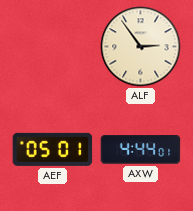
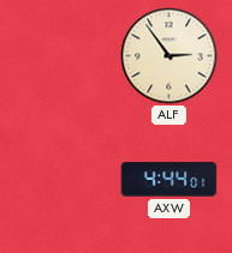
AEF: 05:01 -> none
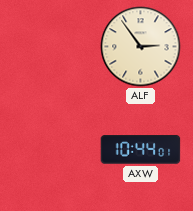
AXW: 4:44 -> 10:44
